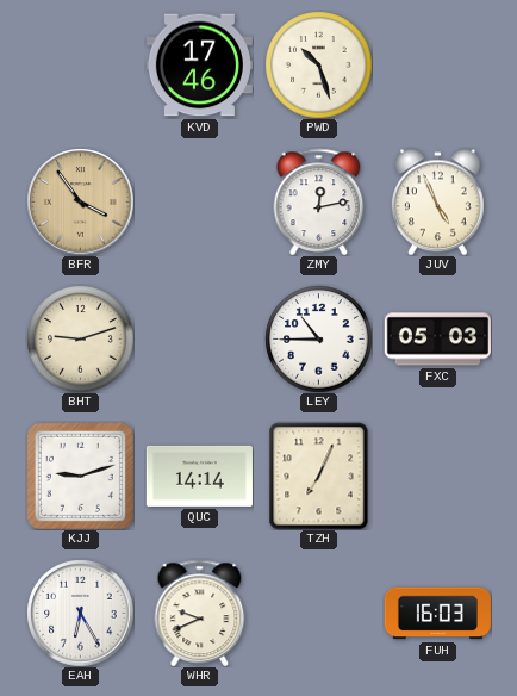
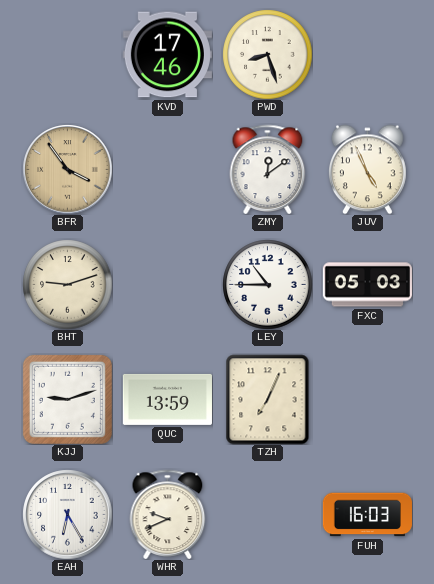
PWD: 10:27 -> 8:27
ZMY: 12:13 -> 12:09
QUC: 14:14 -> 13:59
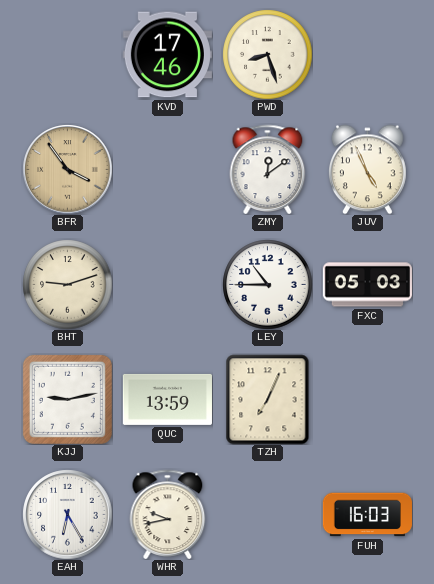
KJJ: 9:12 -> 9:13
WHR: 9:41 -> 9:43
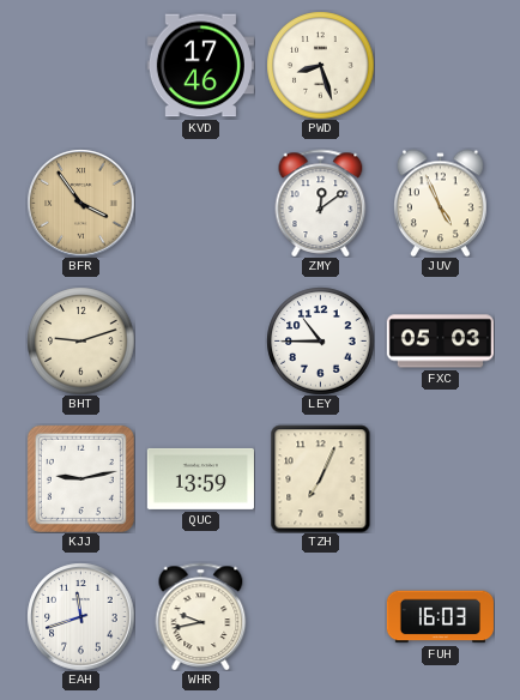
EAH: 6:25 -> 11:42
